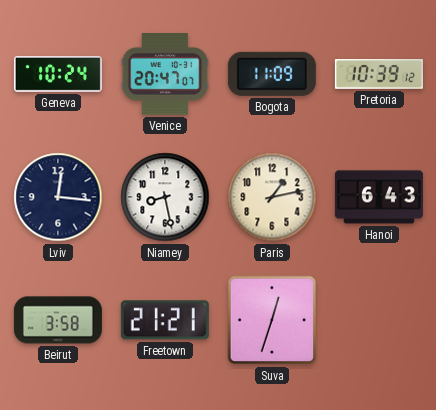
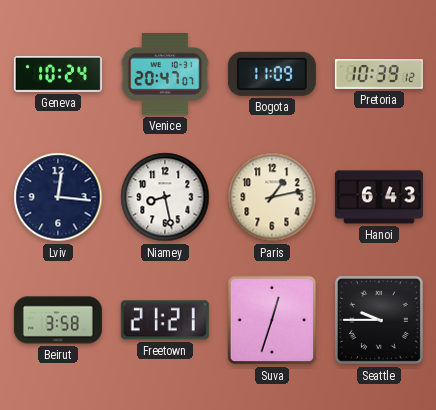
Seattle: none -> 9:45
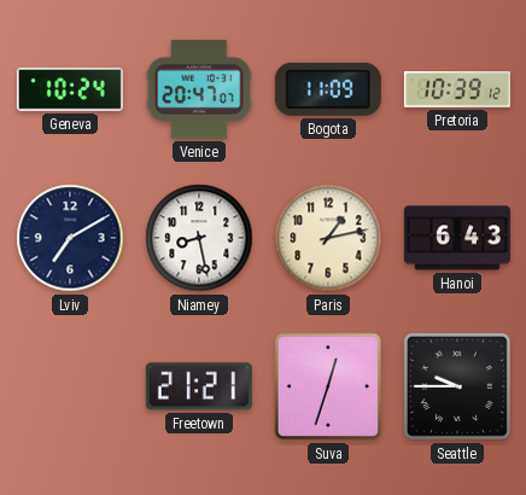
Lviv: 12:16 -> 7:10
Beirut: 3:58 -> none
